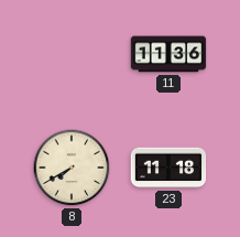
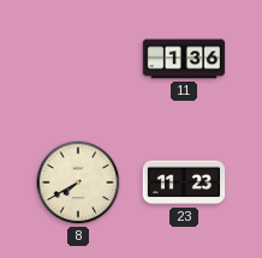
11: 11:36 -> 1:36
23: 11:18 -> 11:23
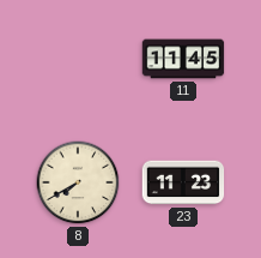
11: 1:36 -> 11:45
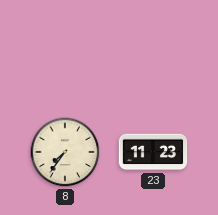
11: 11:45 -> none
8: 7:40 -> 7:36
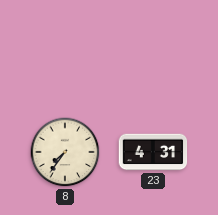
23: 11:23 -> 4:31
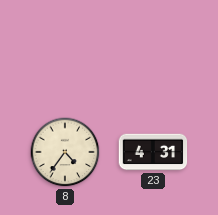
8: 7:36 -> 4:36
